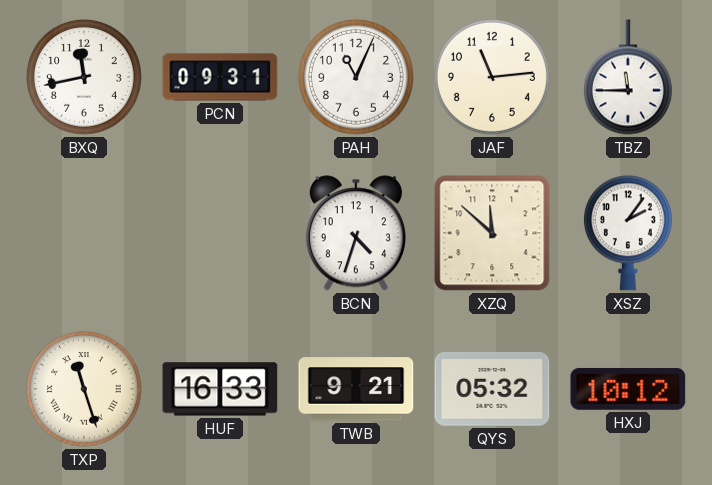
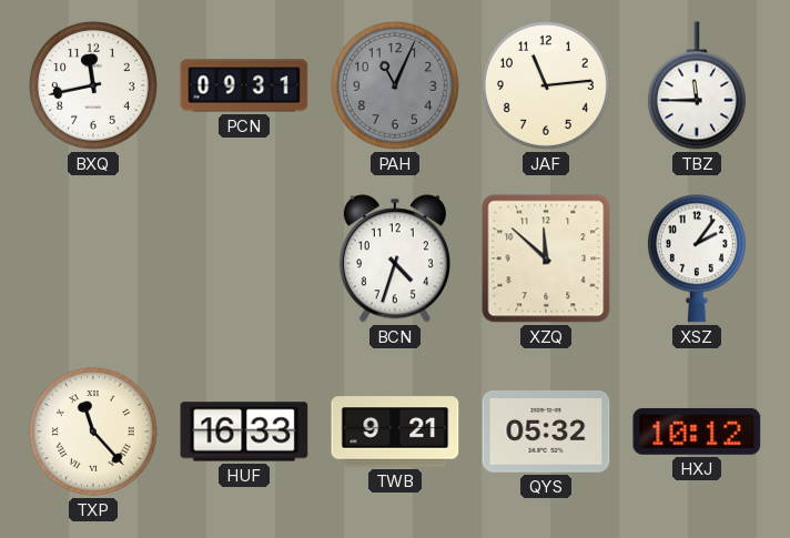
PAH dial: white -> grey
TXP: 11:27 -> 11:23
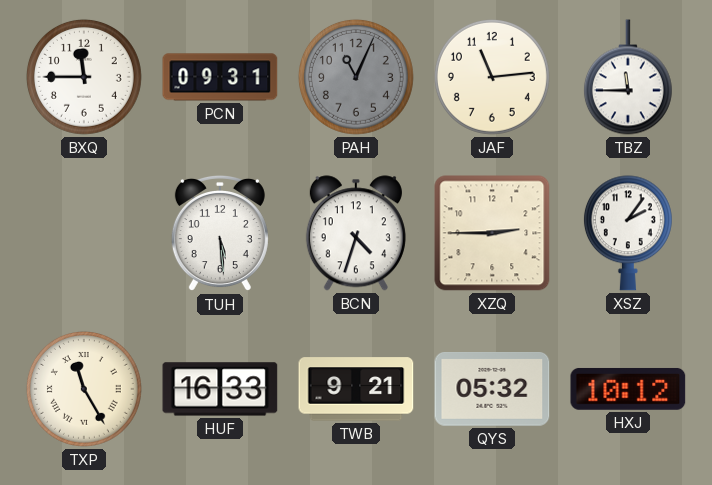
BXQ: 11:43 -> 11:45
TUH: none -> 5:29
XZQ: 11:52 -> 2:45
TXP: 11:23 -> 11:25
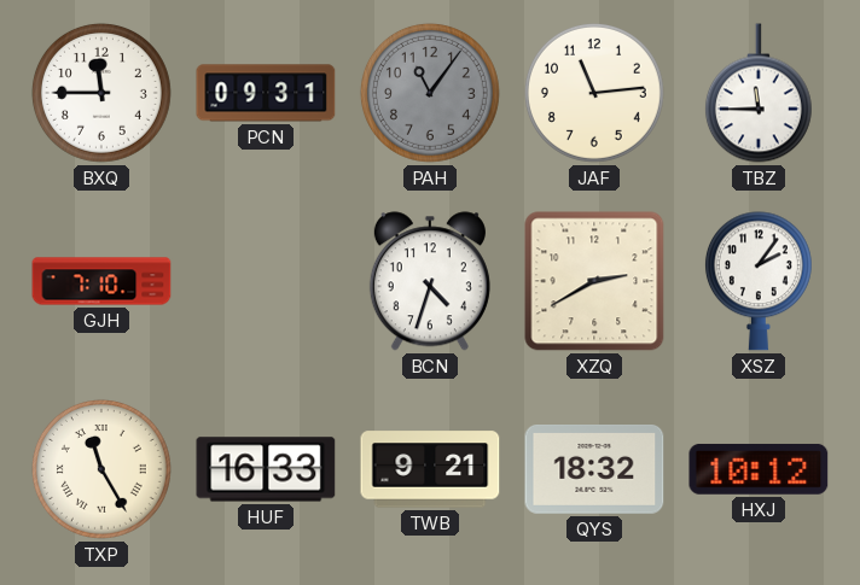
PAH: 11:04 -> 11:06
GJH: none -> 7:10
TUH: 5:29 -> none
XZQ: 2:45 -> 2:40
QYS: 05:32 -> 18:32
